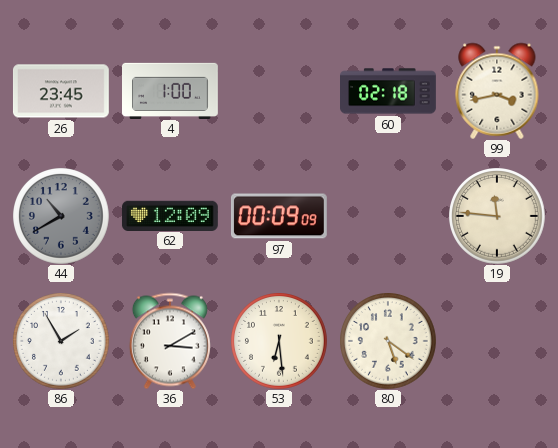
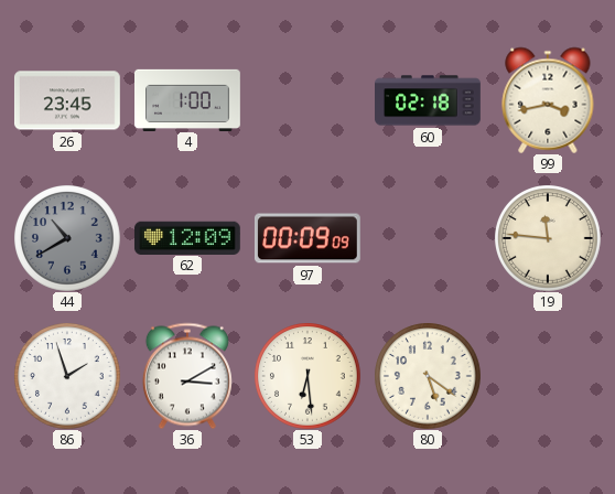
86: 1:55 -> 1:57
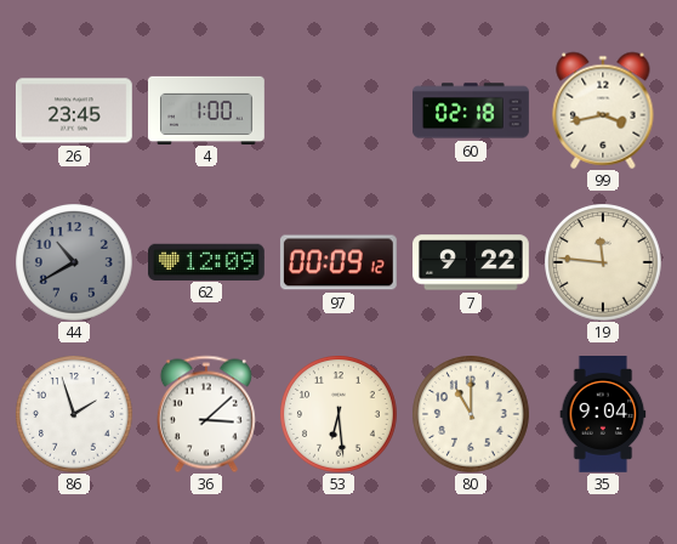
97: 00:09:09 -> 00:09:12
7: none -> 9:22
36: 3:10 -> 3:08
80: 5:21 -> 11:00
35: none -> 9:04
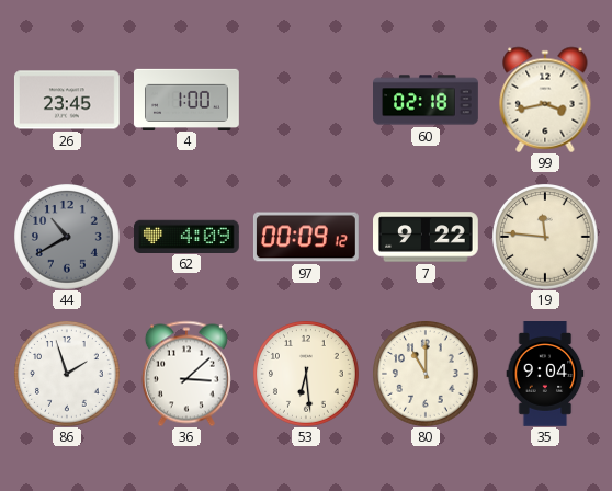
62: 12:09 -> 4:09
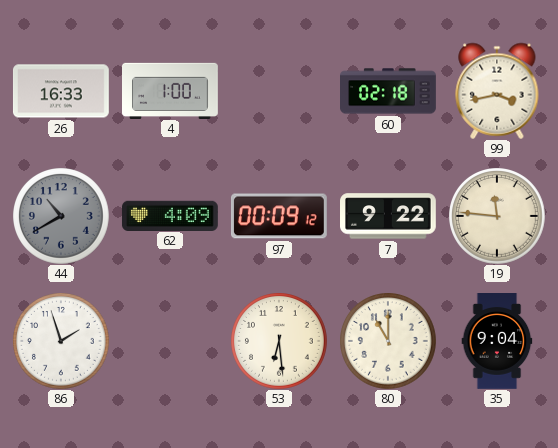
26: 23:45 -> 16:33
36: 3:08 -> none
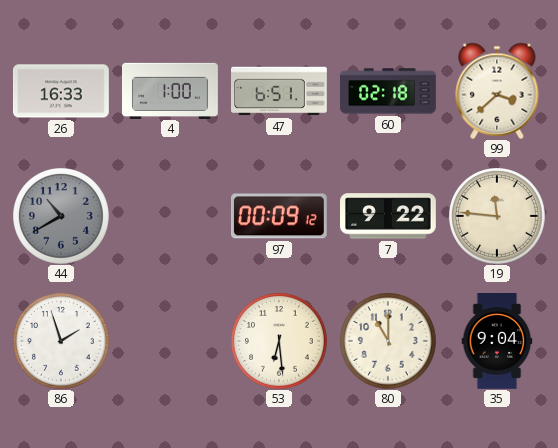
47: none -> 6:51
99: 3:43 -> 3:38
62: 4:09 -> none
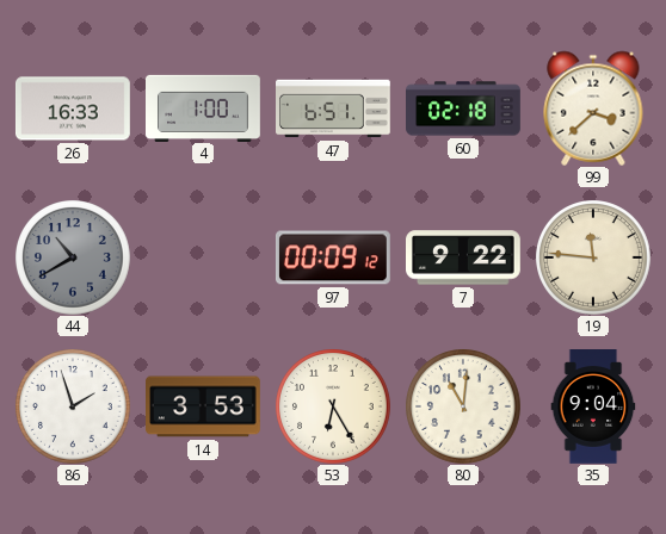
14: none -> 3:53
53: 6:29 -> 6:25
80: 11:00 -> 11:01
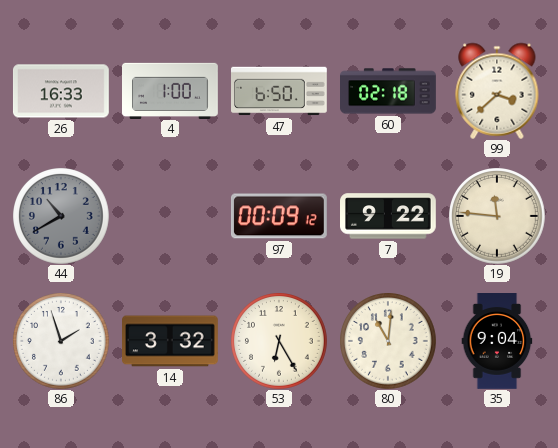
47: 6:51 -> 6:50
14: 3:53 -> 3:32
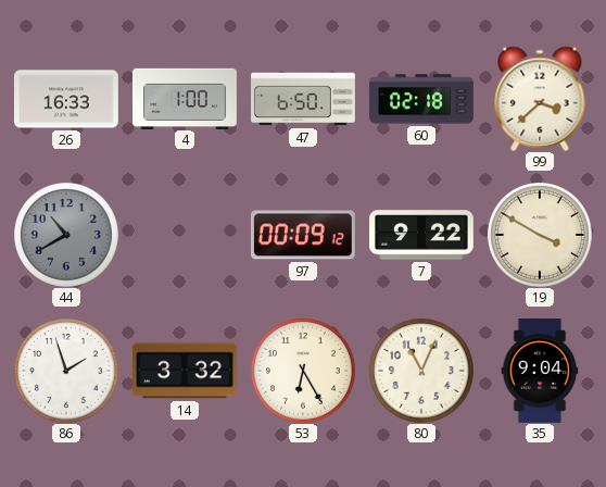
19: 11:46 -> 3:50
80: 11:01 -> 11:04
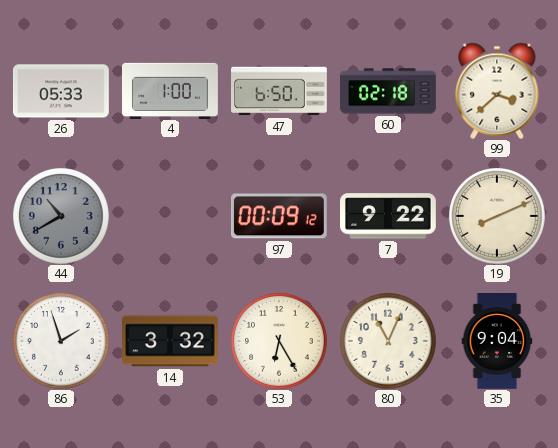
26: 16:33 -> 05:33
19: 3:50 -> 8:11
